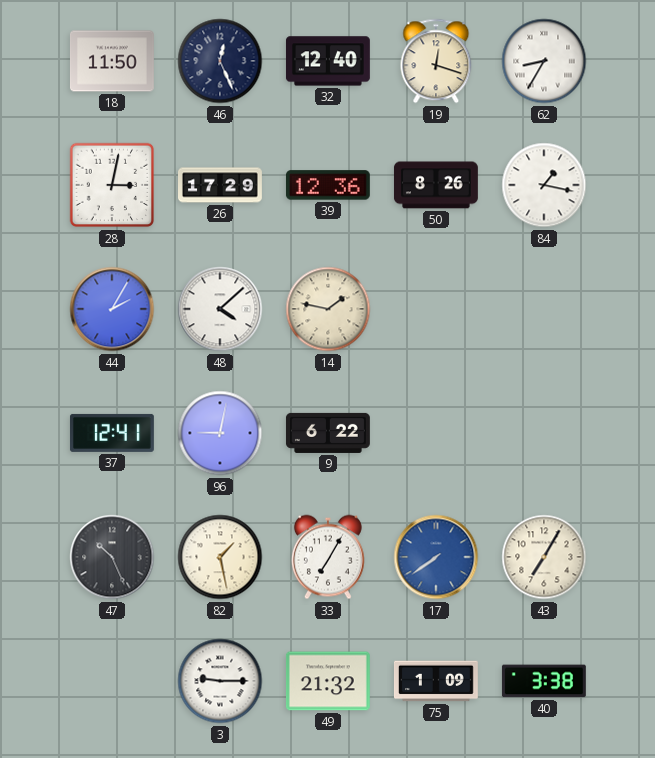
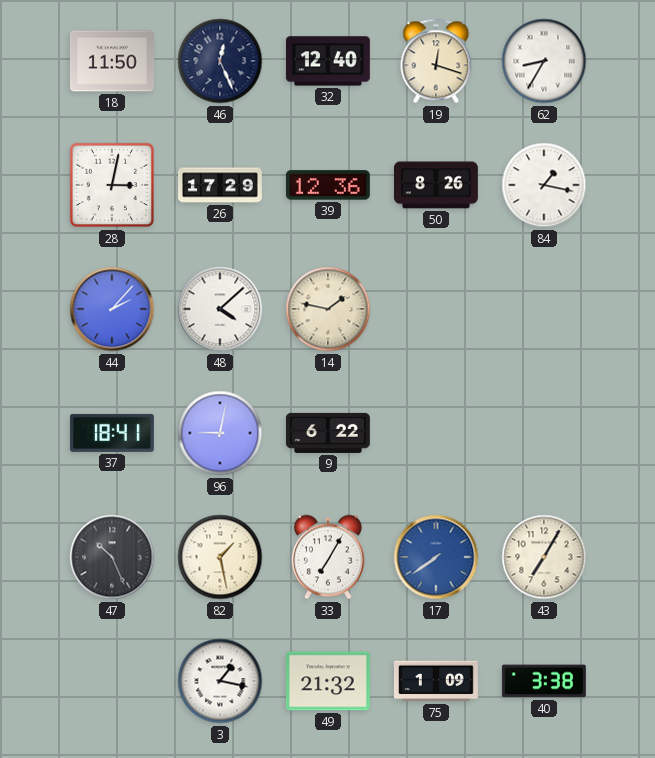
44: 2:05 -> 2:07
37: 12:41 -> 18:41
3: 9:15 -> 1:17
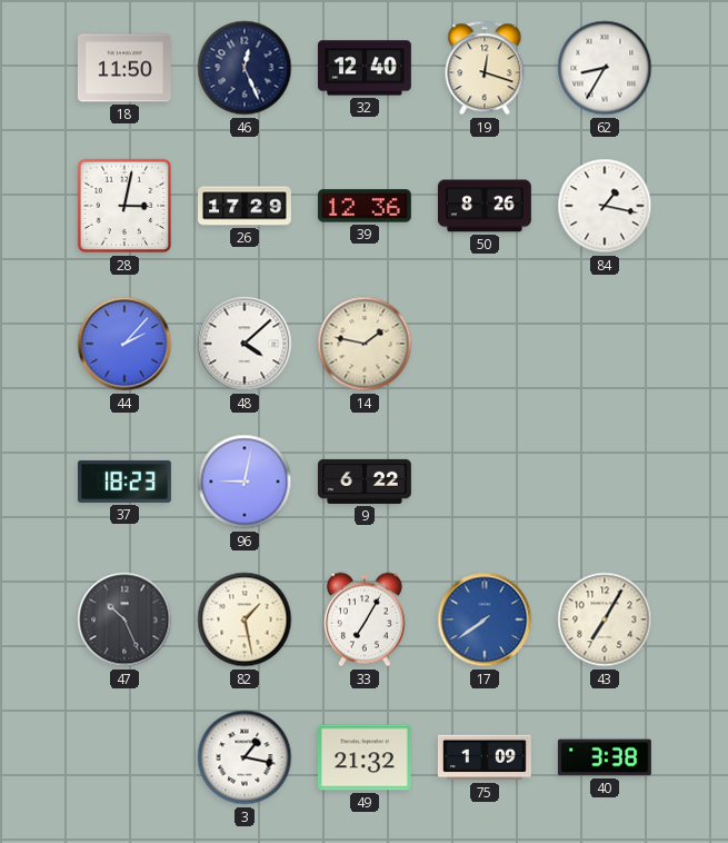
37: 18:41 -> 18:23
